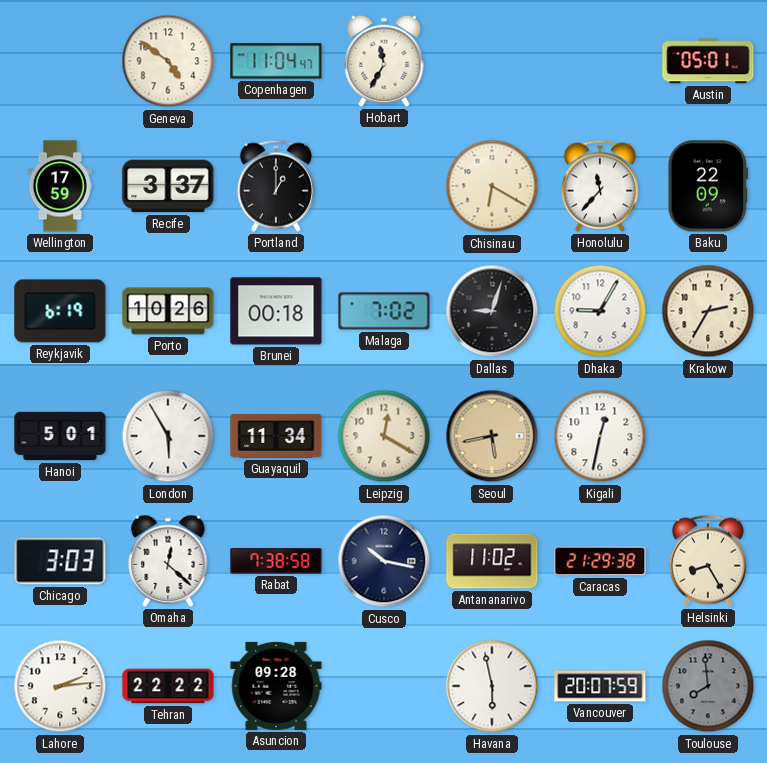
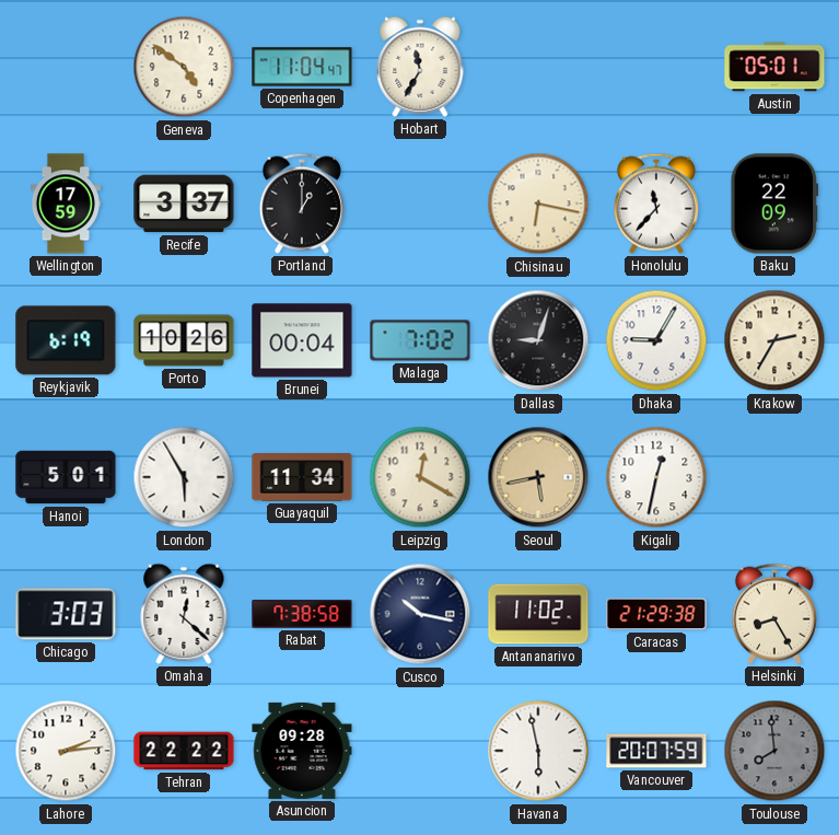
Chisinau: 6:20 -> 6:17
Brunei: 00:18 -> 00:04
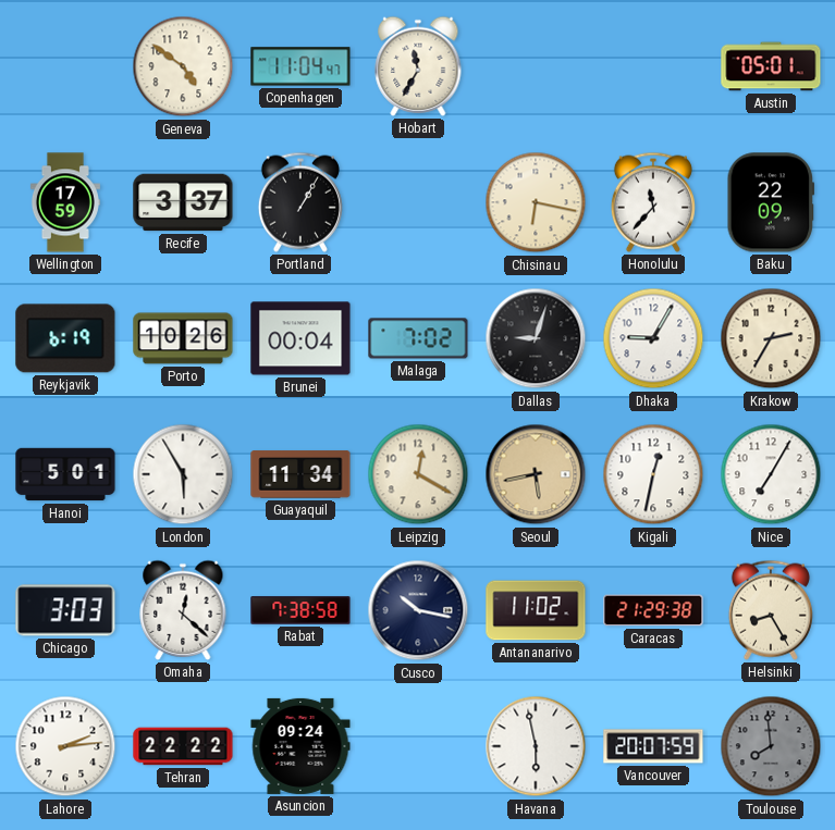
Portland: 1:00 -> 1:05
Nice: none -> 7:05
Asuncion: 09:28 -> 09:24
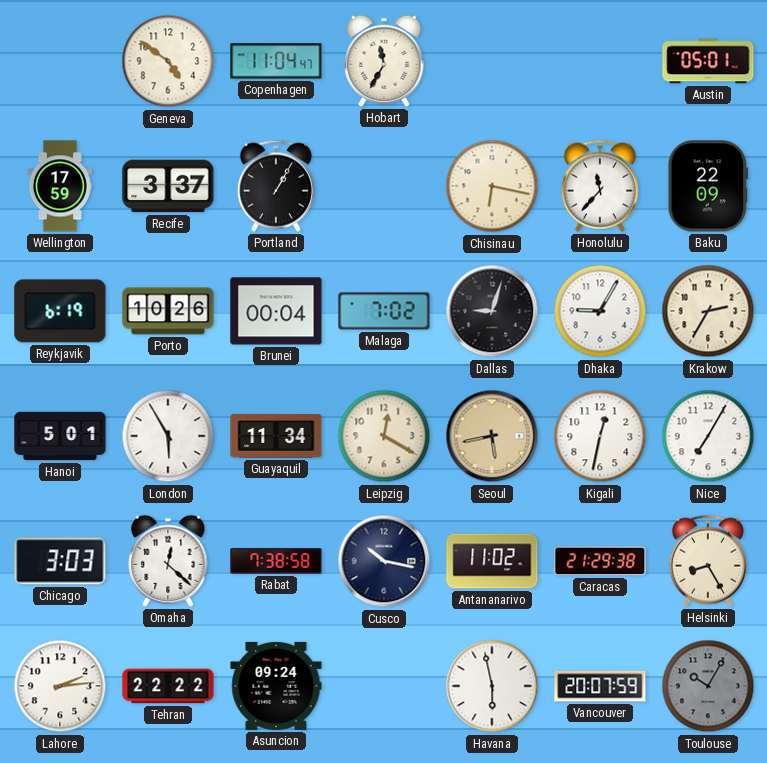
Toulouse: 7:59 -> 10:05
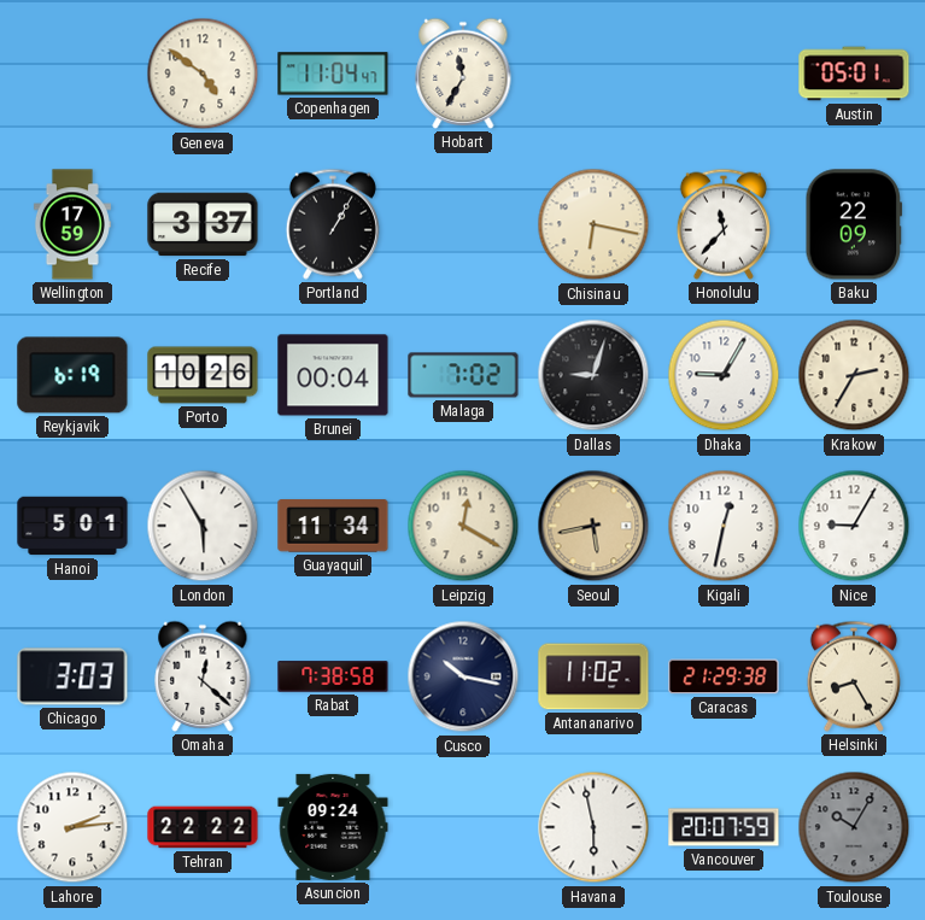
Nice: 7:05 -> 9:05
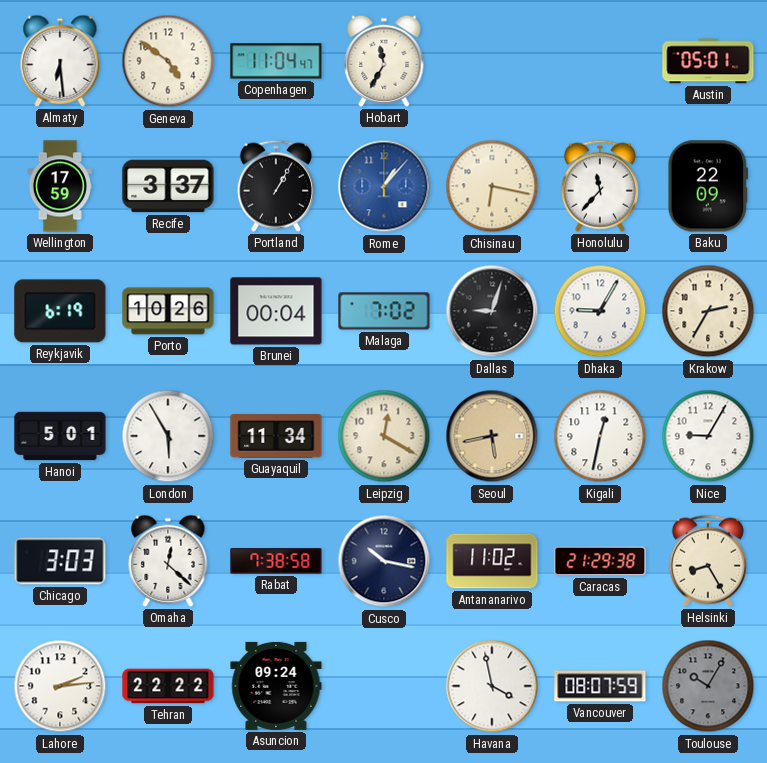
Almaty: none -> 6:29
Rome: none -> 1:07
Havana: 5:58 -> 3:58
Vancouver: 20:07 -> 08:07
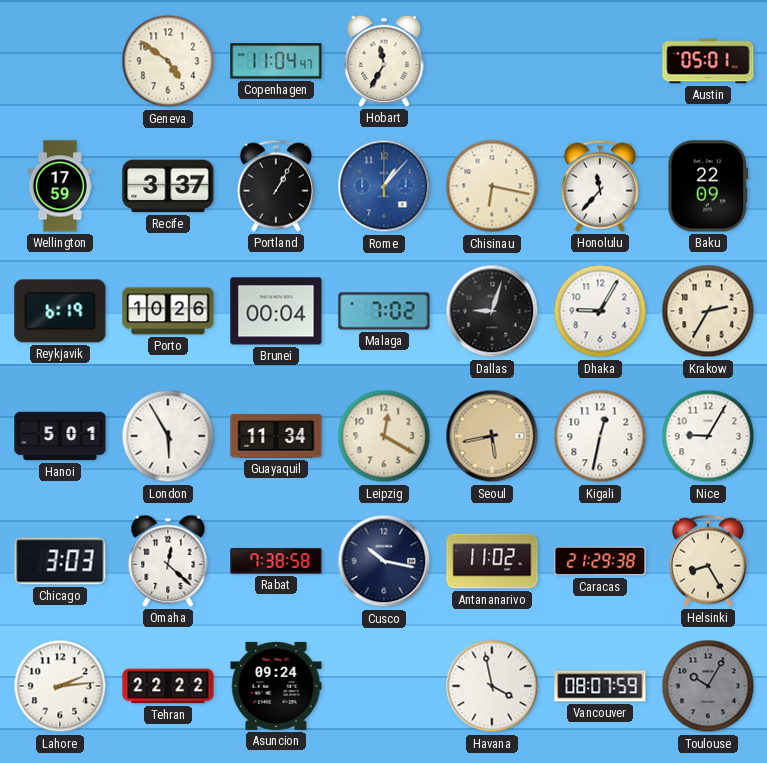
Almaty: 6:29 -> none
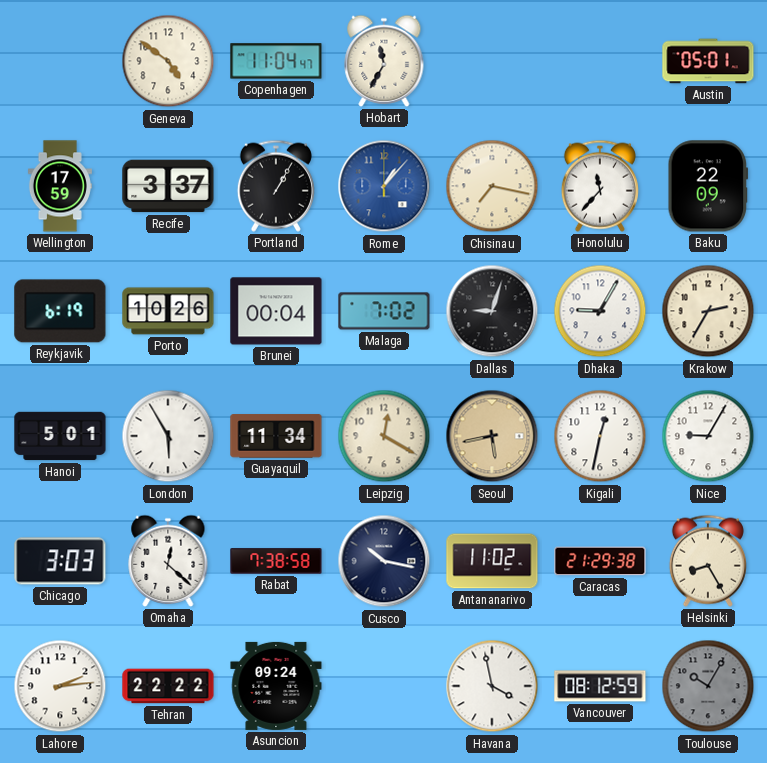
Chisinau: 6:17 -> 7:17
Vancouver: 08:07 -> 08:12
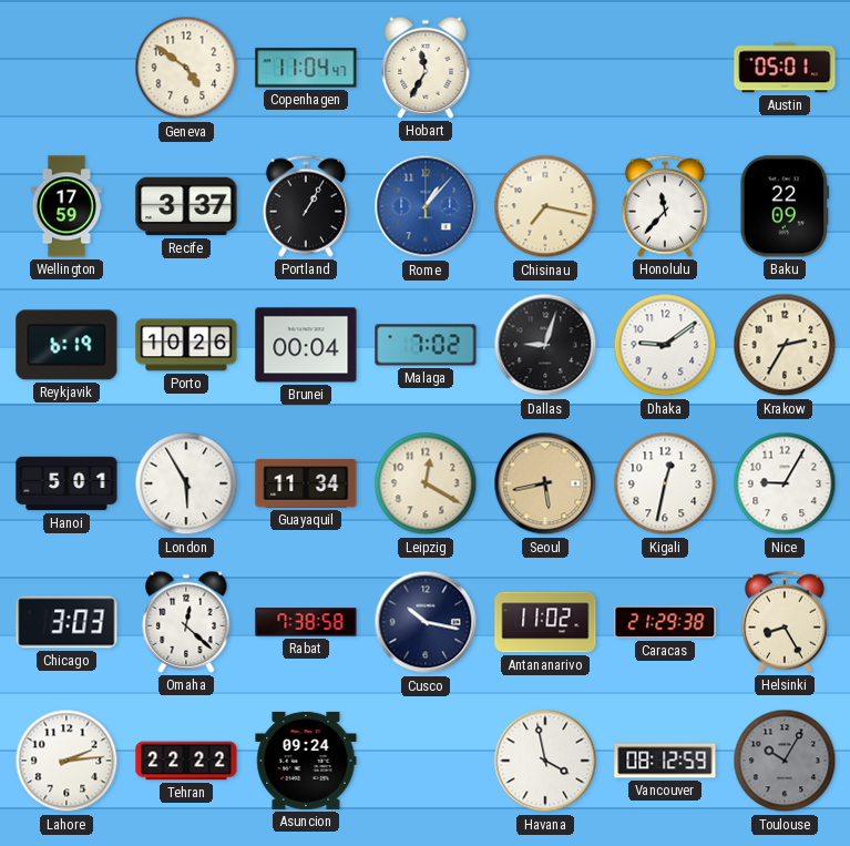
Dhaka: 9:05 -> 9:09
